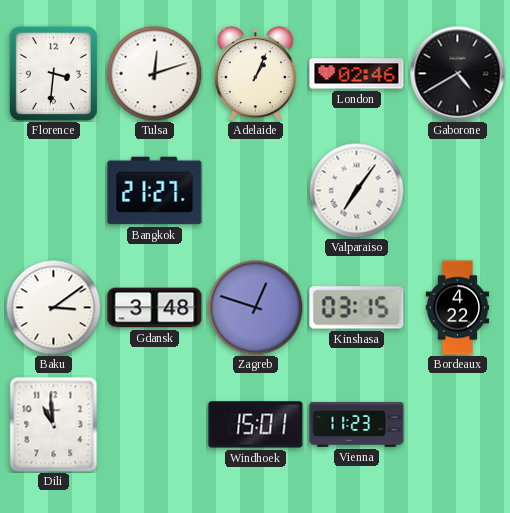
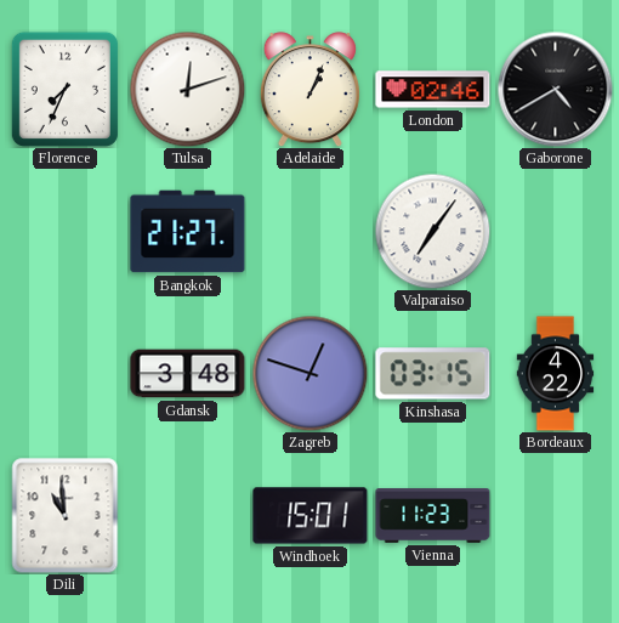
Florence: 3:31 -> 7:34
Baku: 3:09 -> none
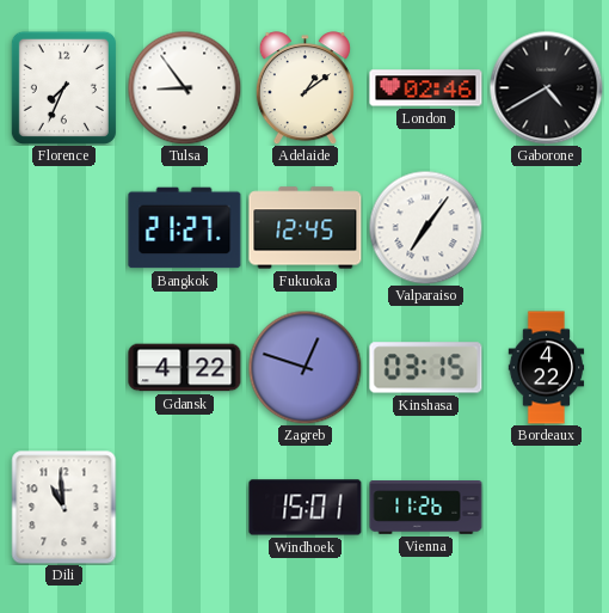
Tulsa: 12:12 -> 8:54
Adelaide: 1:04 -> 1:09
Fukuoka: none -> 12:45
Gdansk: 3:48 -> 4:22
Vienna: 11:23 -> 11:26
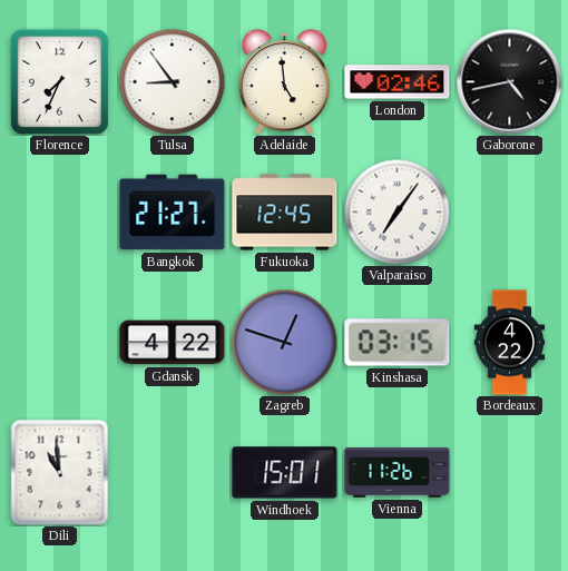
Adelaide: 1:09 -> 4:59
Gaborone: 4:40 -> 4:43
